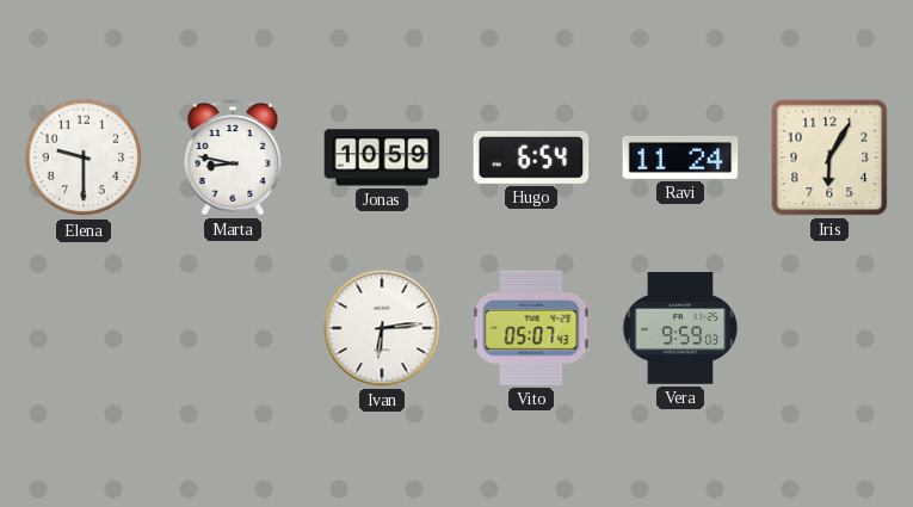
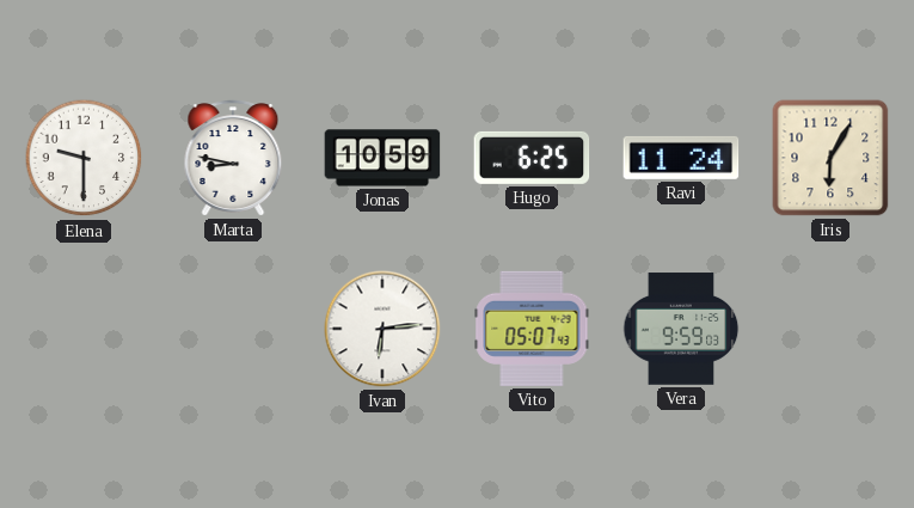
Hugo: 6:54 -> 6:25
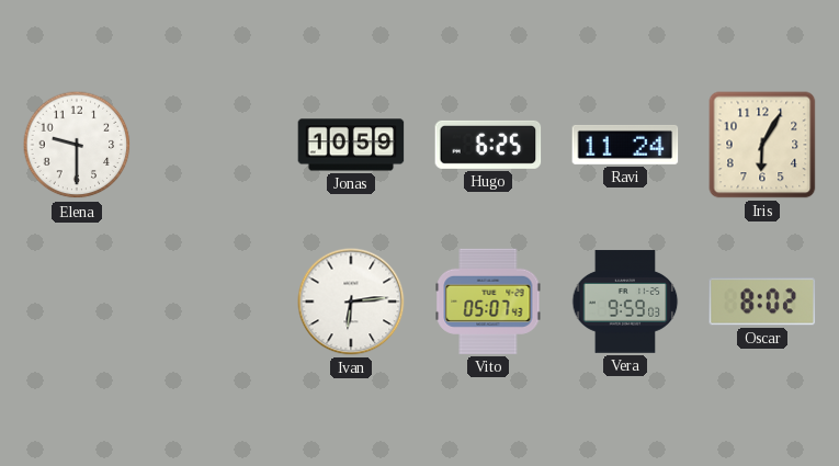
Marta: 8:47 -> none
Oscar: none -> 8:02
